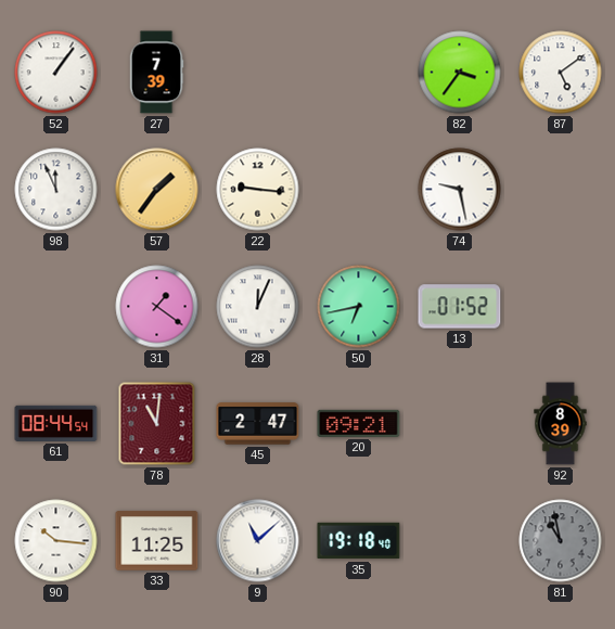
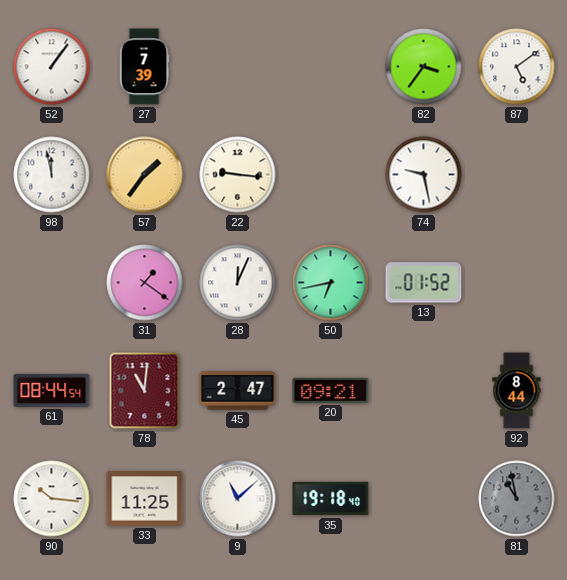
98: 11:56 -> 11:58
92: 8:39 -> 8:44
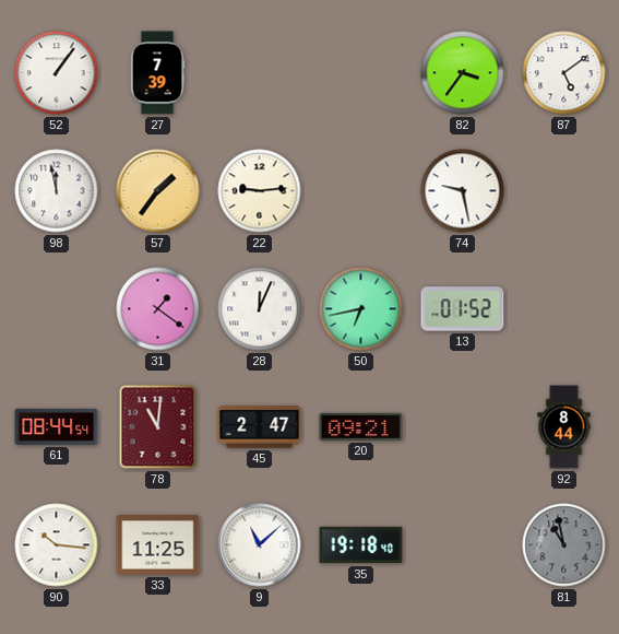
22: 9:16 -> 9:14
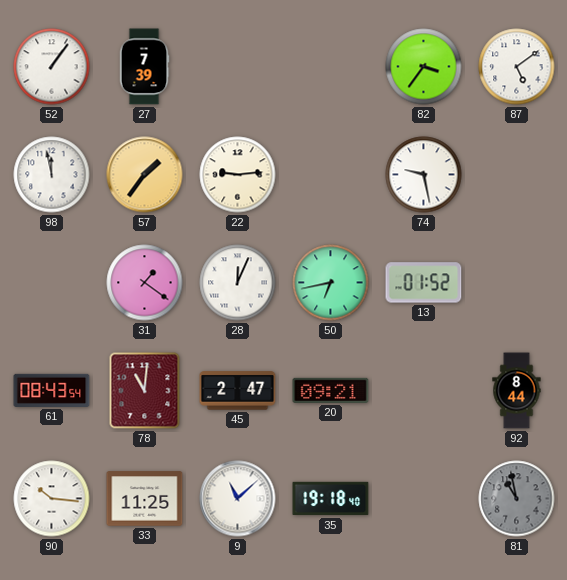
61: 08:44 -> 08:43
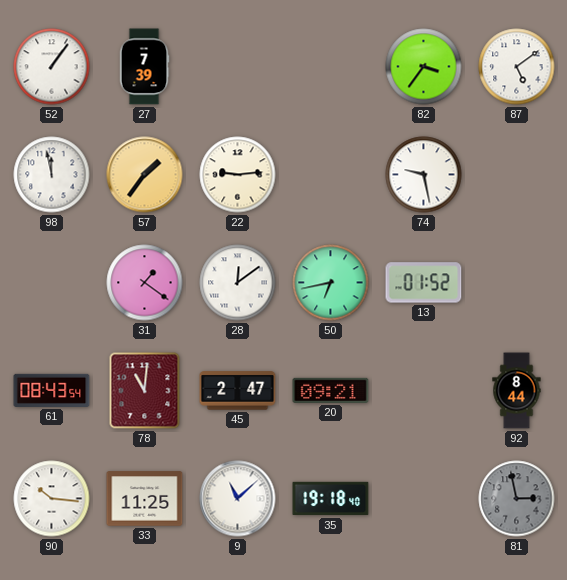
28: 12:04 -> 12:09
81: 10:58 -> 2:58
